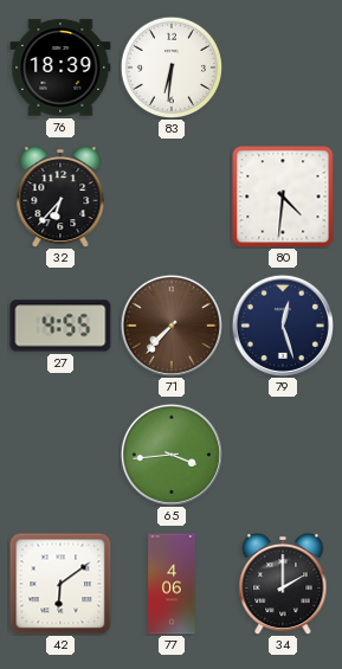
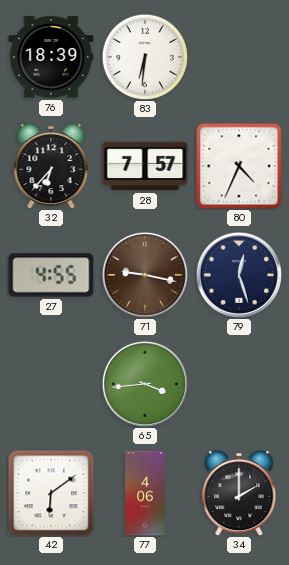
28: none -> 7:57
80: 4:31 -> 4:34
71: 7:37 -> 9:17
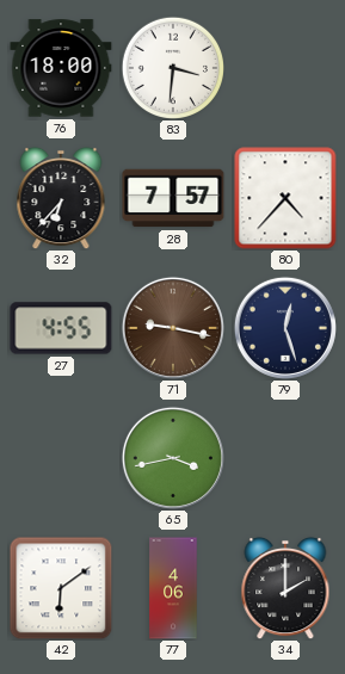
76: 18:39 -> 18:00
83: 6:31 -> 3:31
80: 4:34 -> 4:37
65: 3:44 -> 3:43
